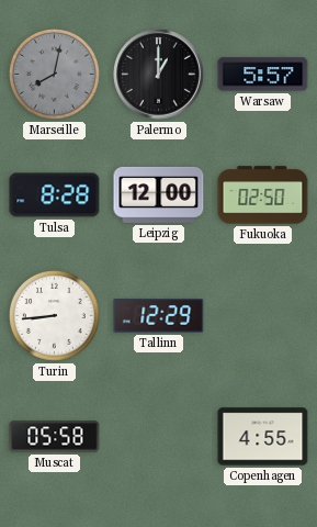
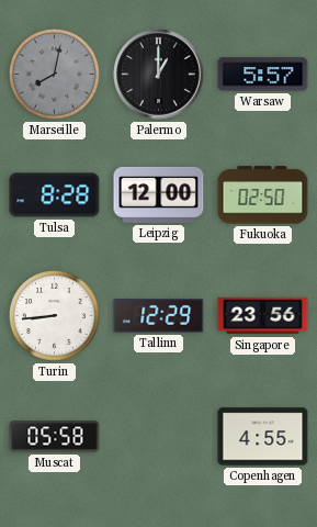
Singapore: none -> 23:56
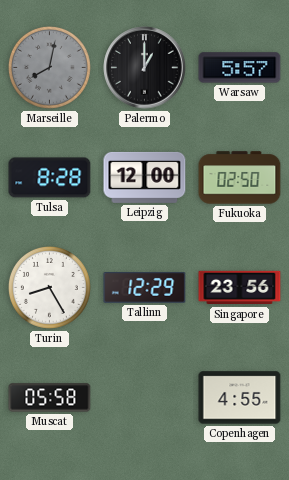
Turin: 8:44 -> 8:25
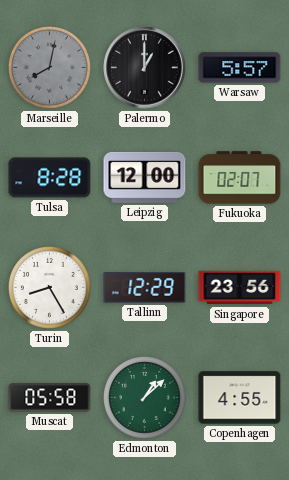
Fukuoka: 02:50 -> 02:07
Edmonton: none -> 1:08
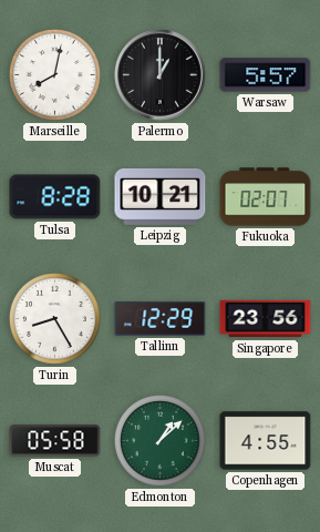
Marseille dial: grey -> white
Leipzig: 12:00 -> 10:21
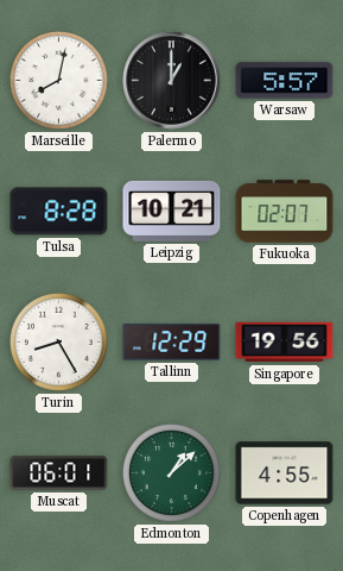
Singapore: 23:56 -> 19:56
Muscat: 05:58 -> 06:01
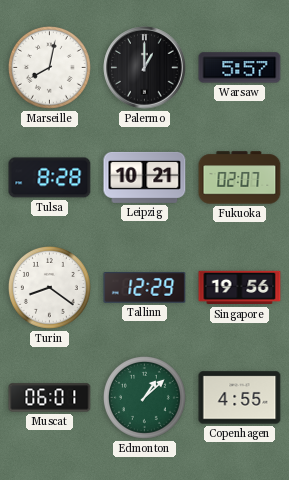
Turin: 8:25 -> 8:21
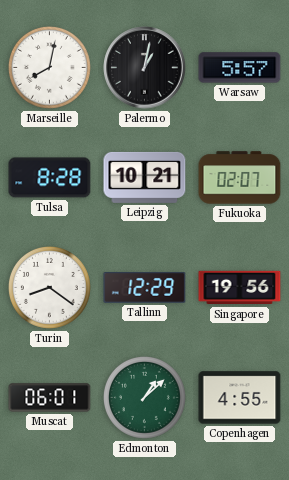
Palermo: 1:00 -> 1:02
